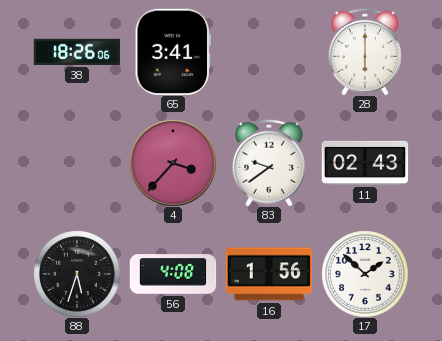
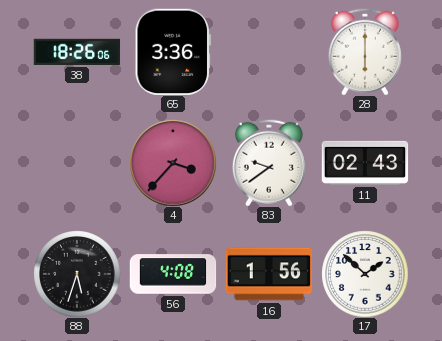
65: 3:41 -> 3:36
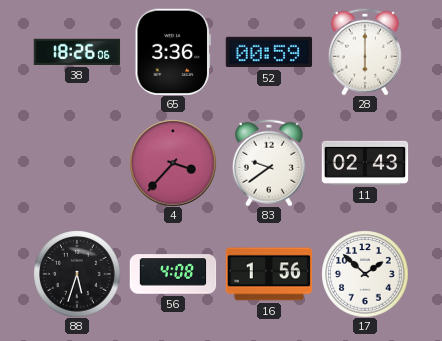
52: none -> 00:59
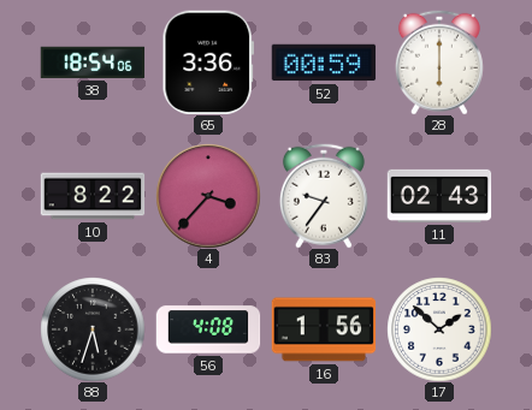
38: 18:26 -> 18:54
10: none -> 8:22
83: 9:39 -> 9:36
